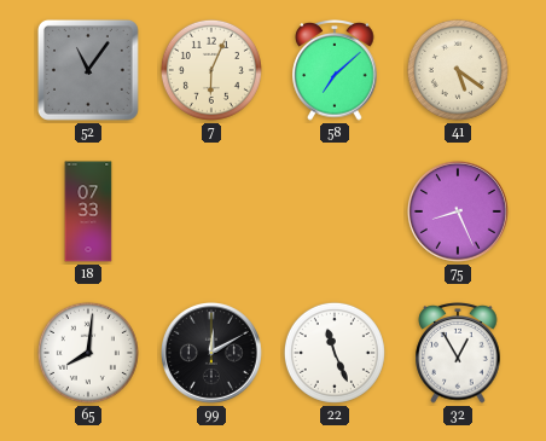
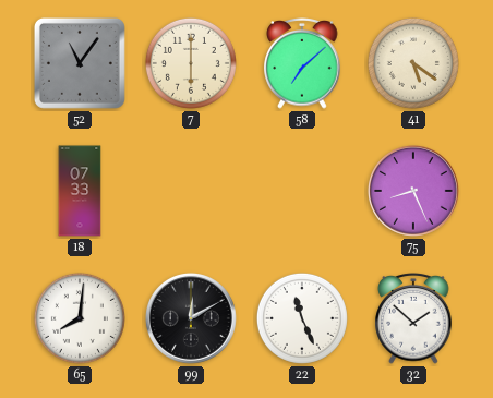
7: 6:04 -> 6:00
32: 12:55 -> 1:52
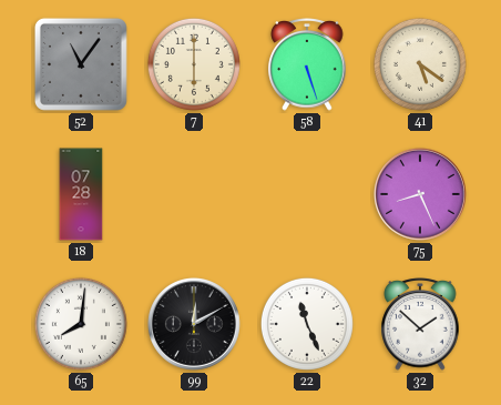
58: 7:08 -> 5:27
18: 07:33 -> 07:28
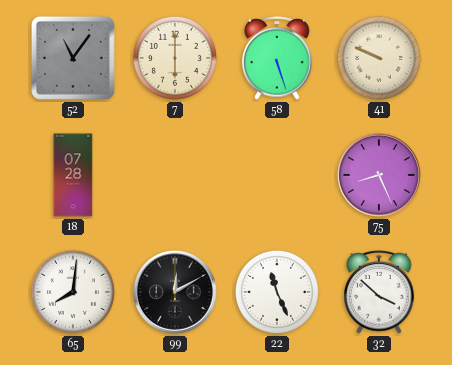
41: 5:21 -> 9:49
32: 1:52 -> 3:52
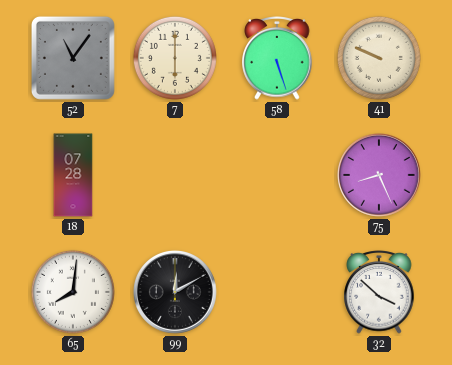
22: 11:26 -> none
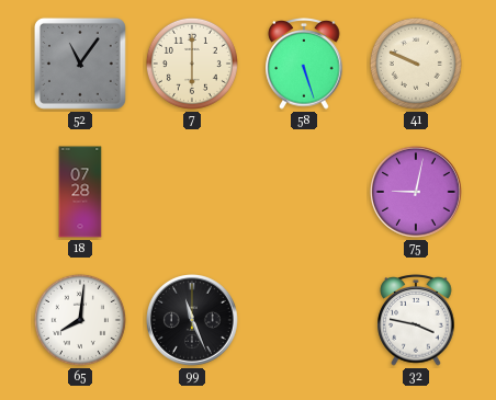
75: 8:26 -> 9:02
99: 12:10 -> 11:26
32: 3:52 -> 3:47
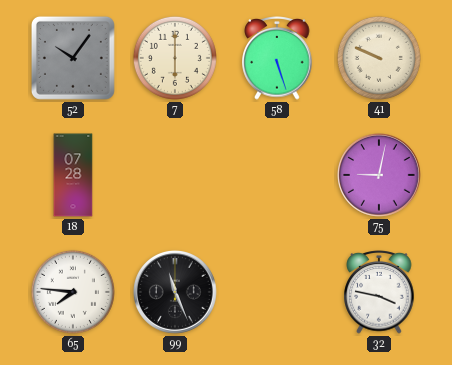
52: 11:06 -> 10:06
65: 8:01 -> 7:46
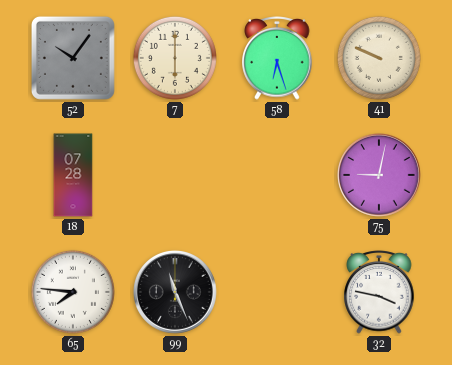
58: 5:27 -> 6:27
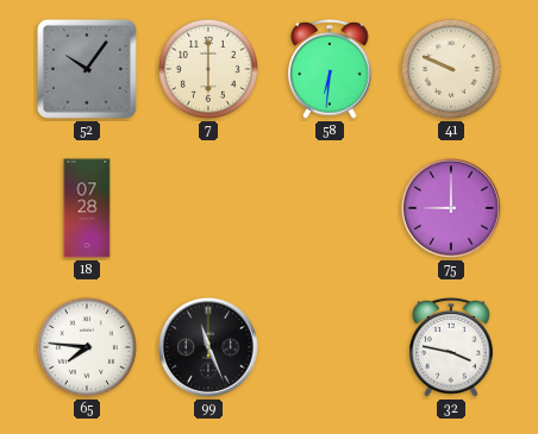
58: 6:27 -> 6:31
75: 9:02 -> 9:00
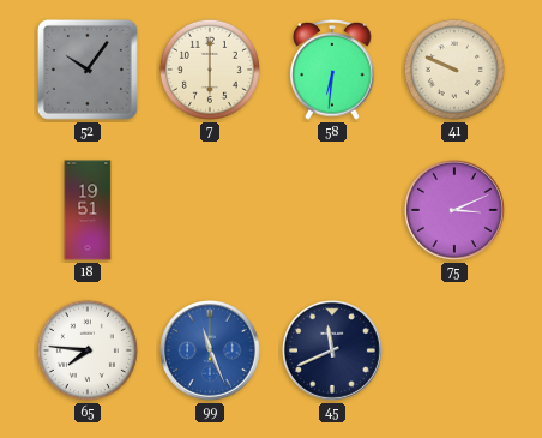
18: 07:28 -> 19:51
75: 9:00 -> 3:11
99 dial: black -> blue
45: none -> 11:41
32: 3:47 -> none
